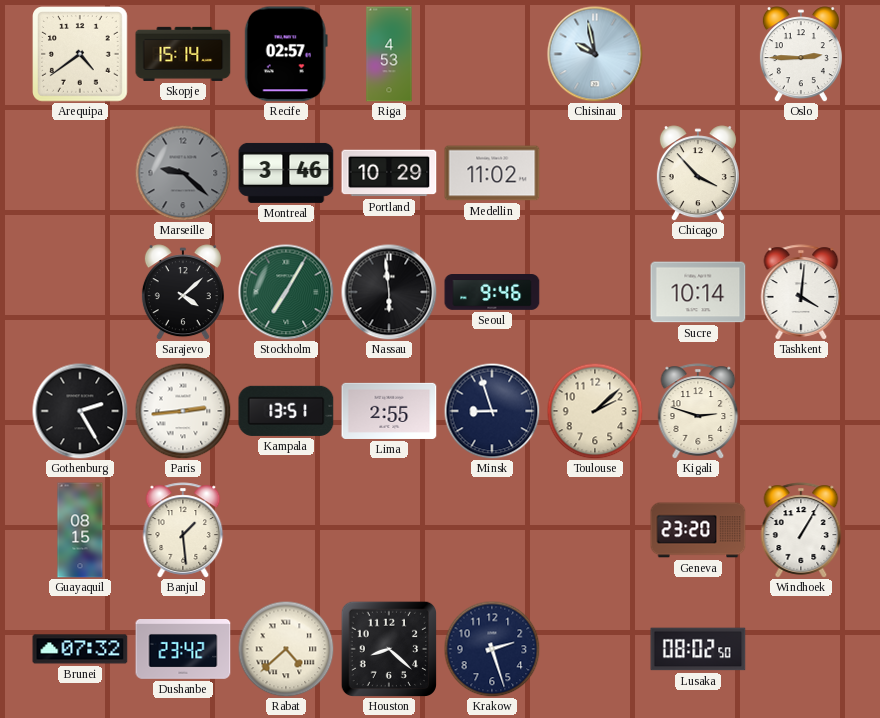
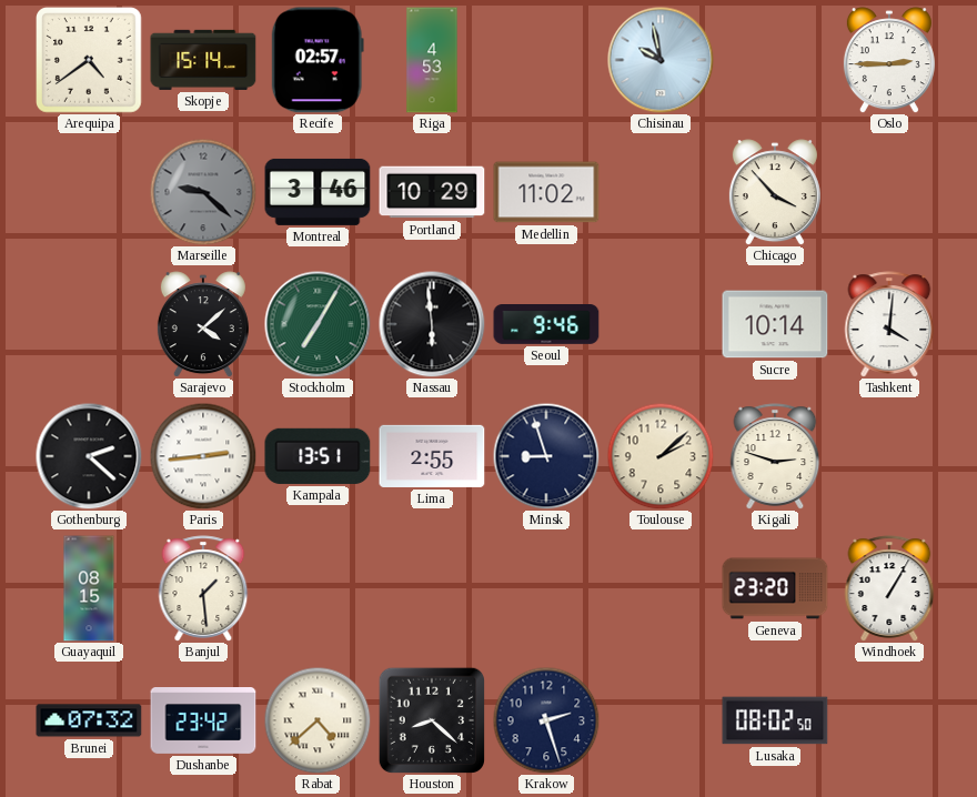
Gothenburg: 2:25 -> 2:22
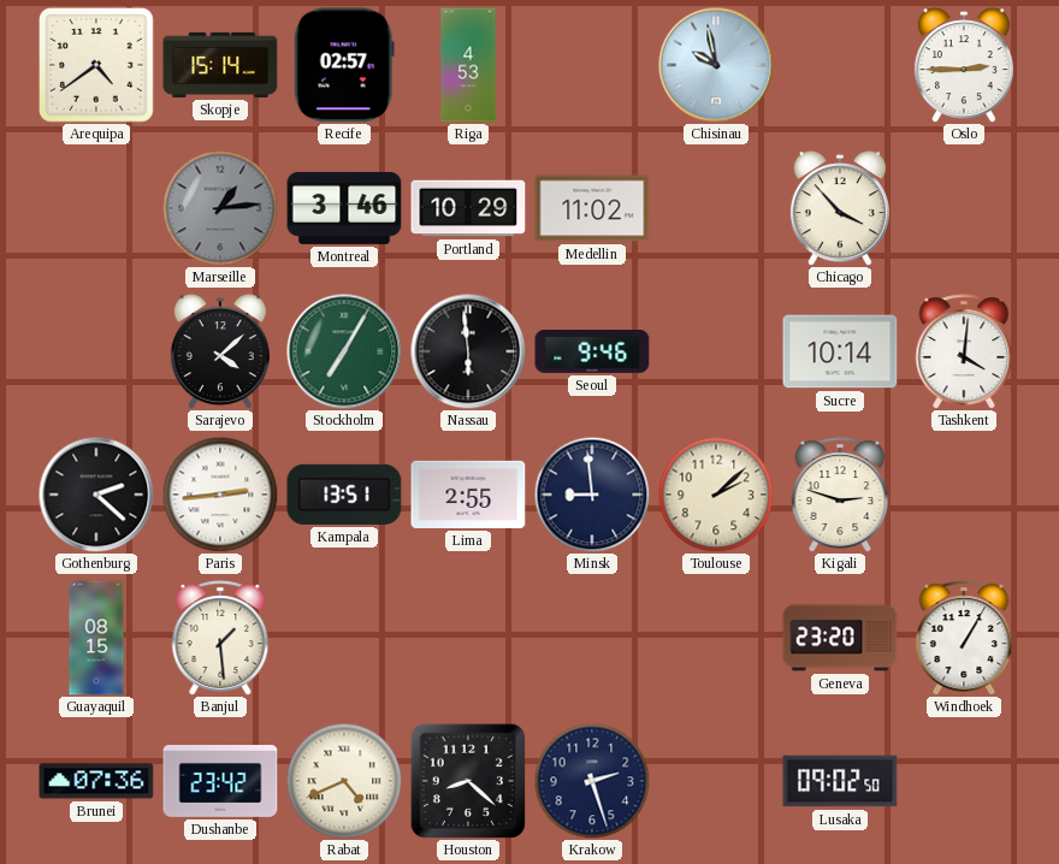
Marseille: 9:22 -> 1:14
Minsk: 8:57 -> 8:59
Brunei: 07:32 -> 07:36
Rabat: 4:38 -> 4:41
Lusaka: 08:02 -> 09:02
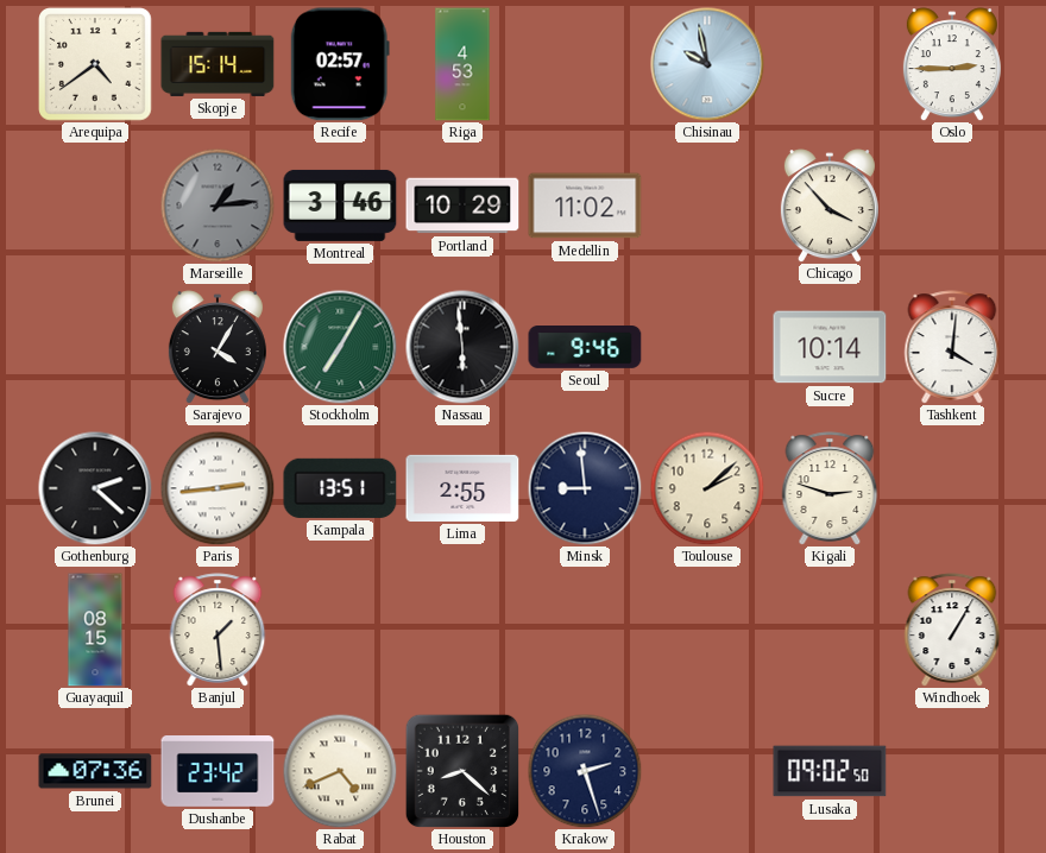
Sarajevo: 4:08 -> 4:05
Geneva: 23:20 -> none
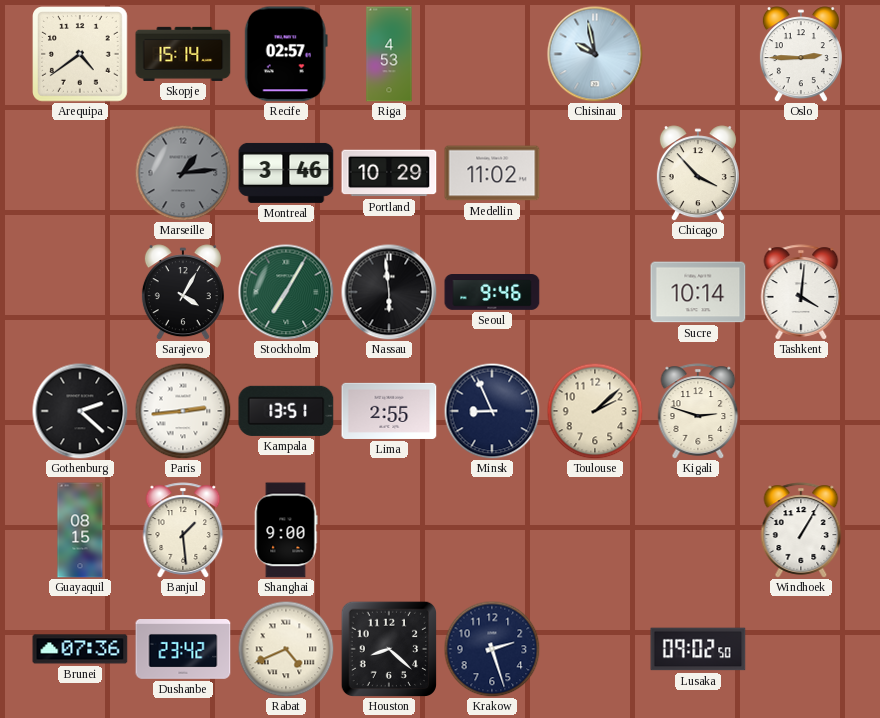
Minsk: 8:59 -> 8:56
Shanghai: none -> 9:00
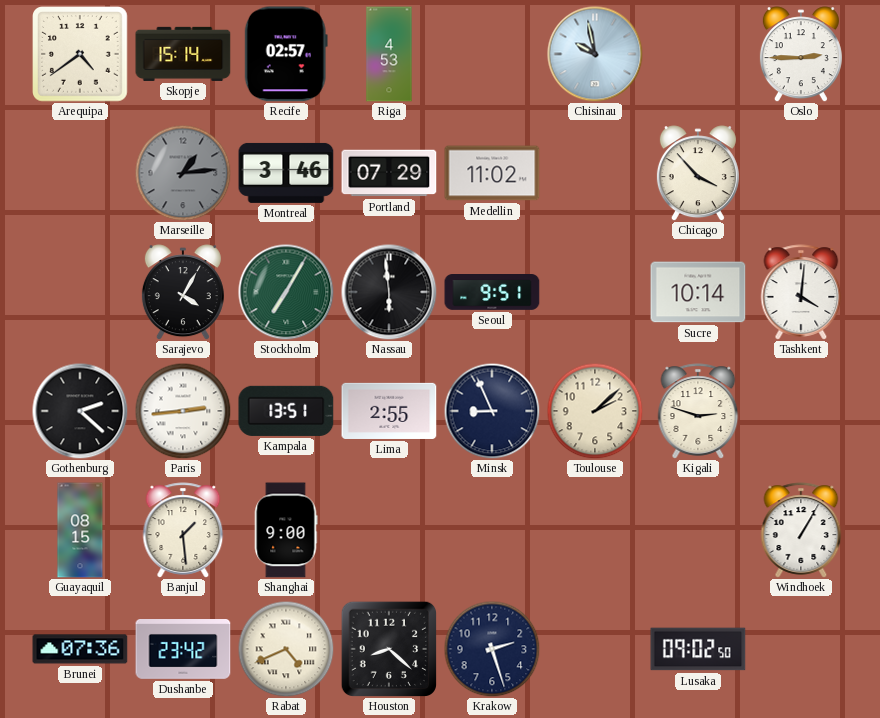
Portland: 10:29 -> 07:29
Seoul: 9:46 -> 9:51
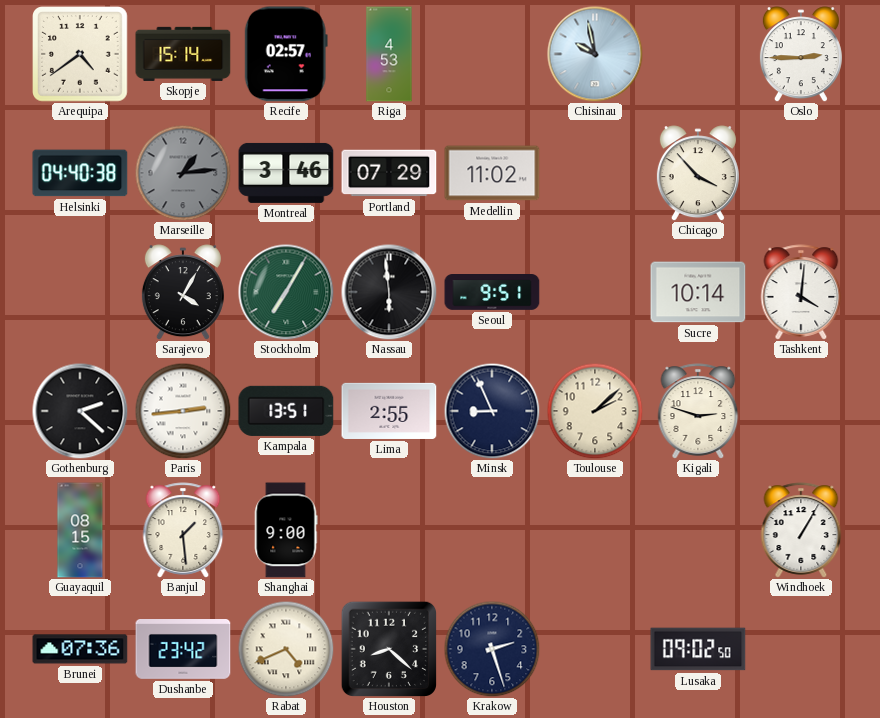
Helsinki: none -> 04:40
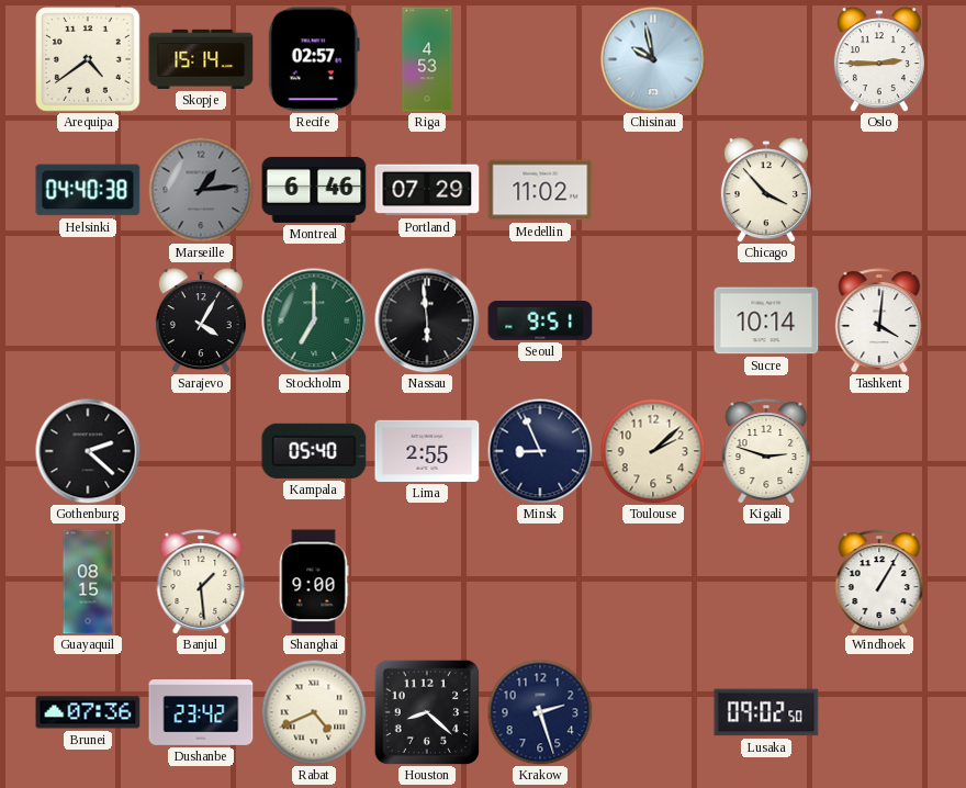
Montreal: 3:46 -> 6:46
Stockholm: 7:05 -> 7:00
Paris: 2:44 -> none
Kampala: 13:51 -> 05:40
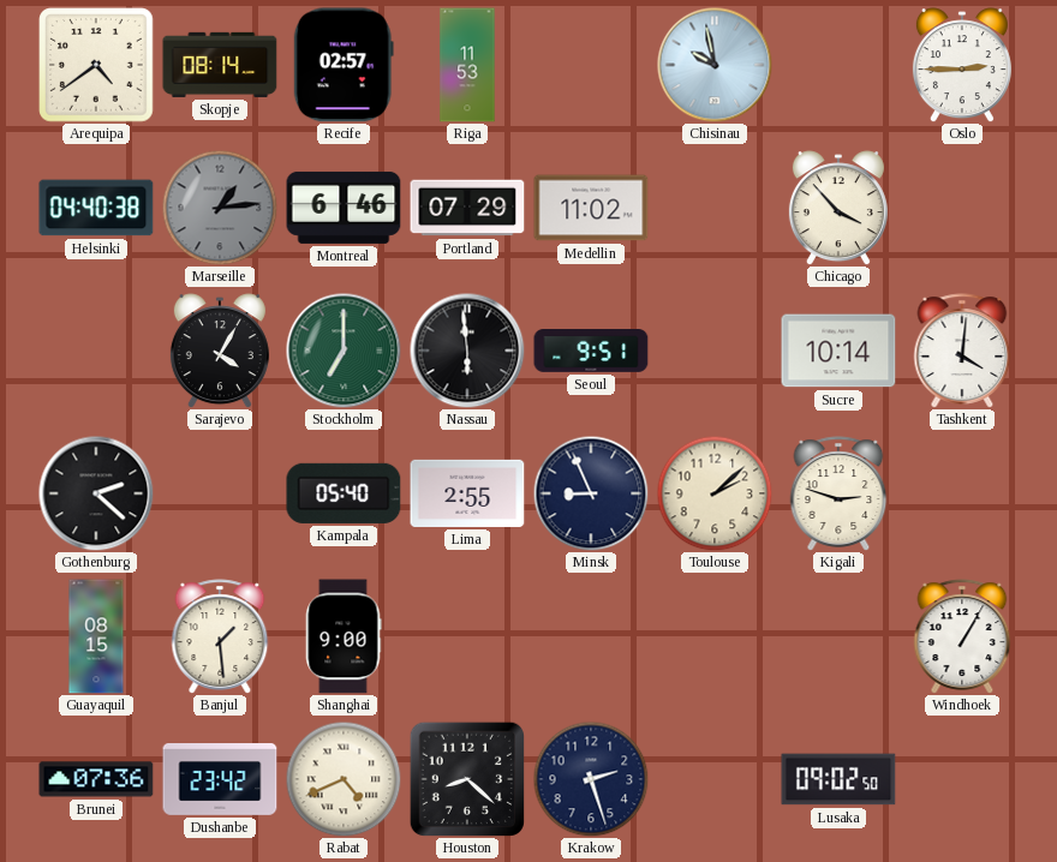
Skopje: 15:14 -> 08:14
Riga: 4:53 -> 11:53
